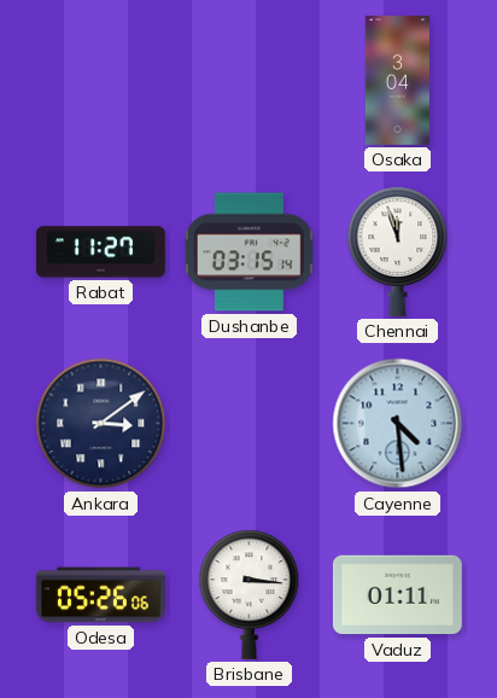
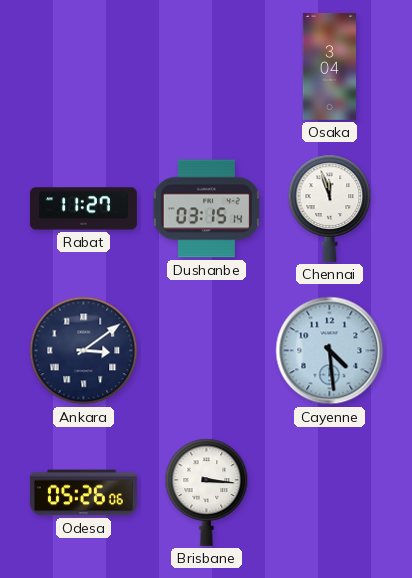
Vaduz: 01:11 -> none
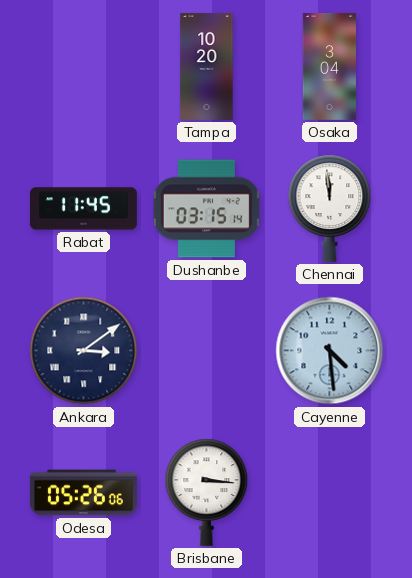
Tampa: none -> 10:20
Rabat: 11:27 -> 11:45
Chennai: 11:57 -> 11:59
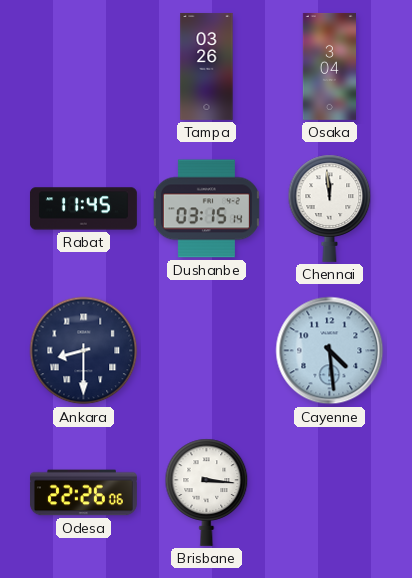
Tampa: 10:20 -> 03:26
Ankara: 3:09 -> 8:30
Odesa: 05:26 -> 22:26
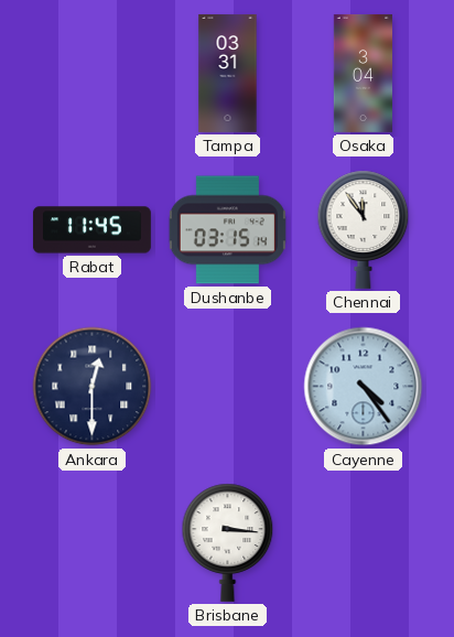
Tampa: 03:26 -> 03:31
Chennai: 11:59 -> 11:54
Ankara: 8:30 -> 12:30
Cayenne: 4:29 -> 4:24
Odesa: 22:26 -> none
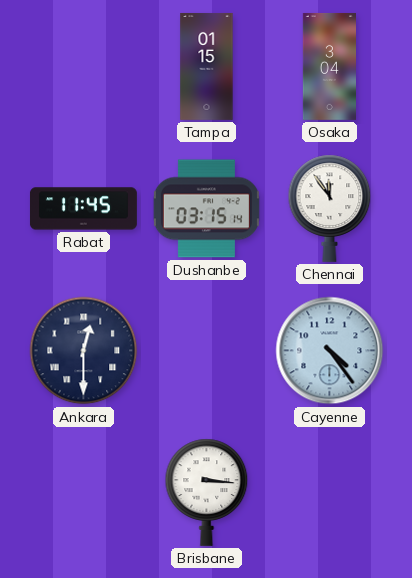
Tampa: 03:31 -> 01:15
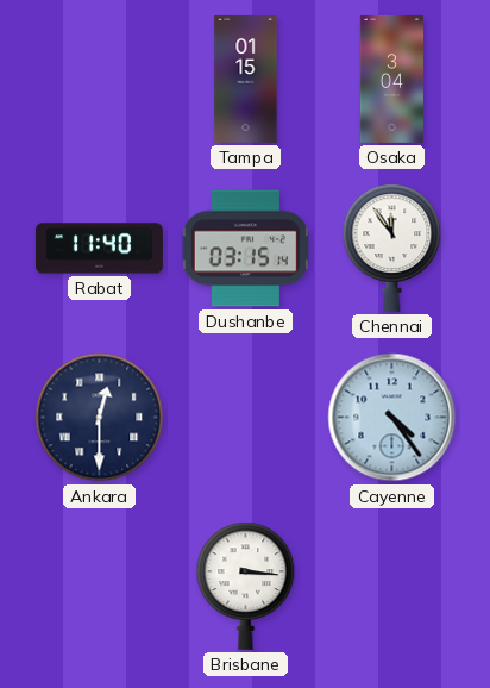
Rabat: 11:45 -> 11:40
